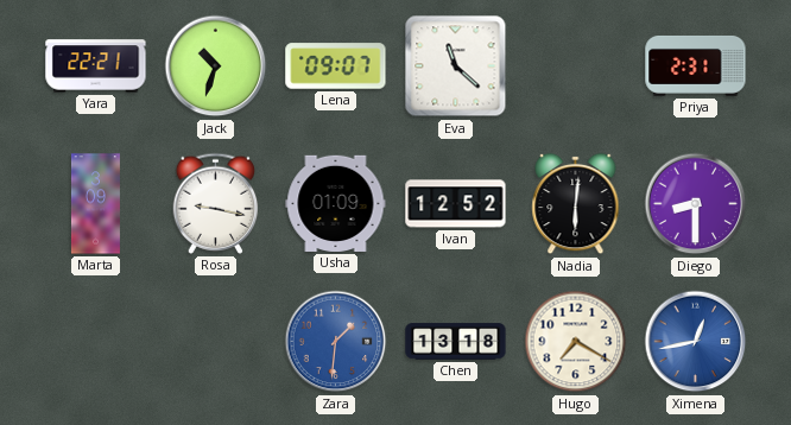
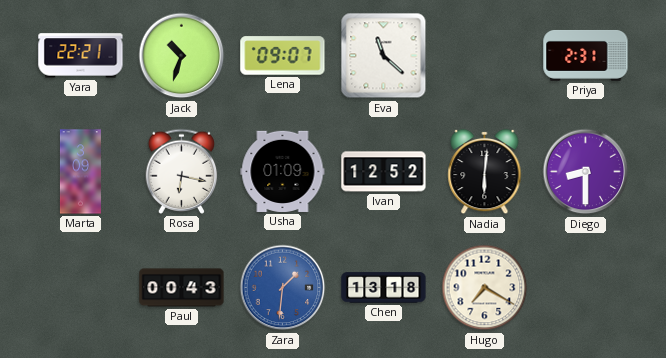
Rosa: 9:17 -> 6:17
Paul: none -> 00:43
Ximena: 12:43 -> none
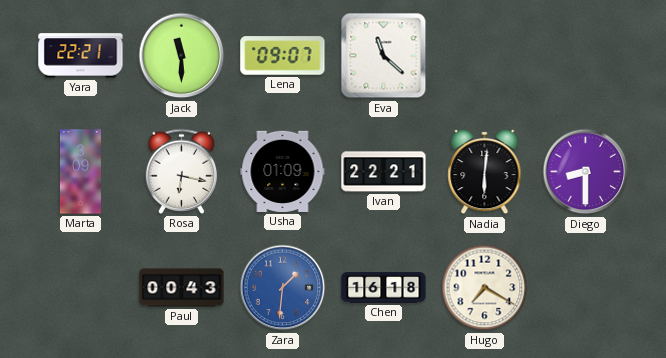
Jack: 10:33 -> 11:30
Priya: 2:31 -> none
Ivan: 12:52 -> 22:21
Chen: 13:18 -> 16:18
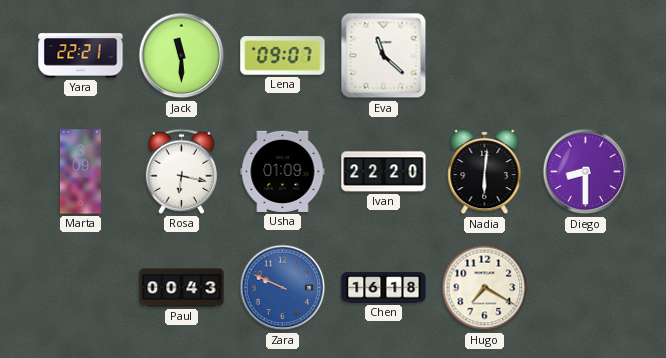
Ivan: 22:21 -> 22:20
Zara: 1:31 -> 9:49
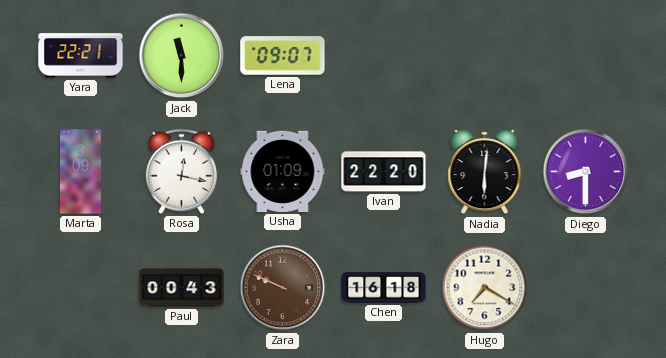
Eva: 11:22 -> none
Rosa: 6:17 -> 12:17
Zara dial: blue -> brown
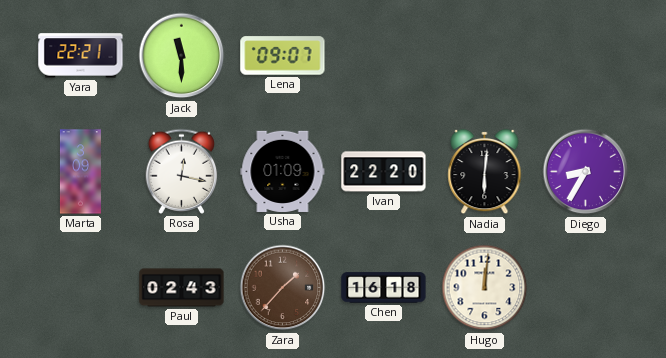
Diego: 8:30 -> 8:35
Paul: 00:43 -> 02:43
Zara: 9:49 -> 1:37
Hugo: 7:20 -> 12:01
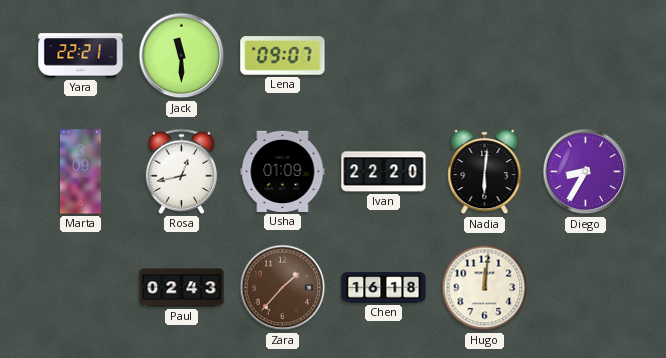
Rosa: 12:17 -> 12:43
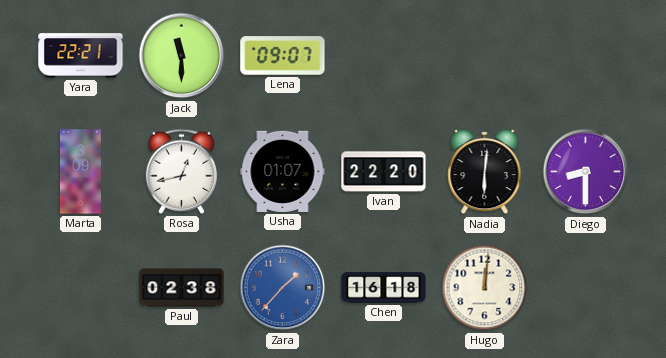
Usha: 01:09 -> 01:07
Diego: 8:35 -> 8:30
Paul: 02:43 -> 02:38
Zara dial: brown -> blue
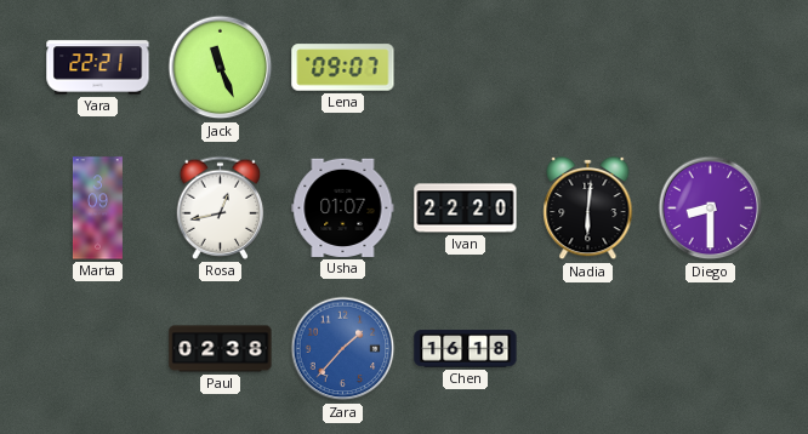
Jack: 11:30 -> 11:26
Hugo: 12:01 -> none
